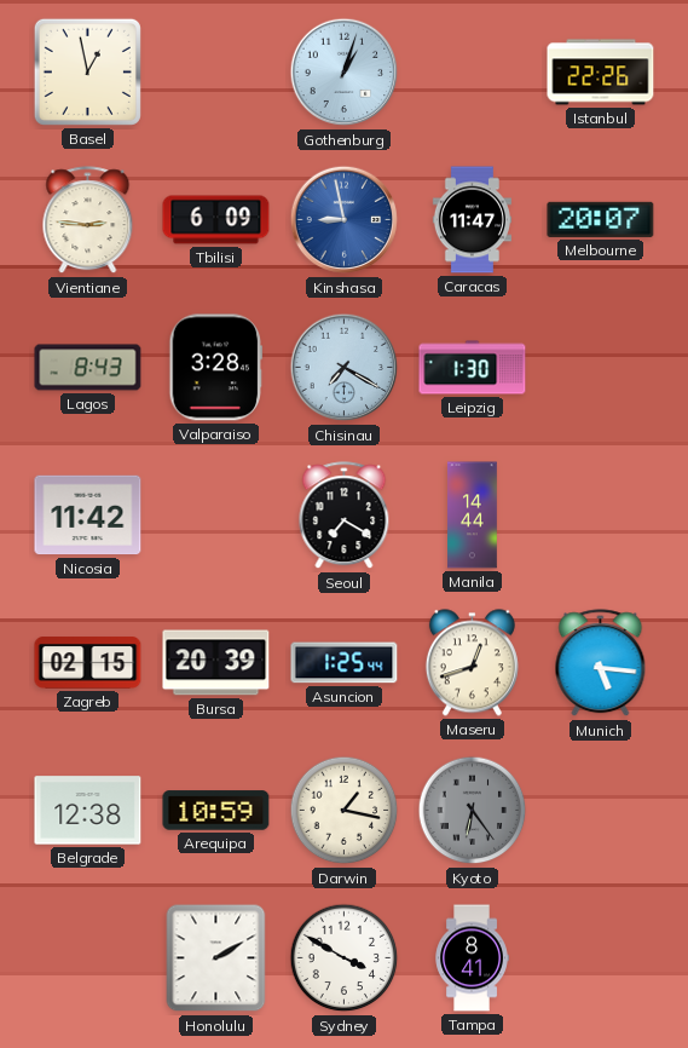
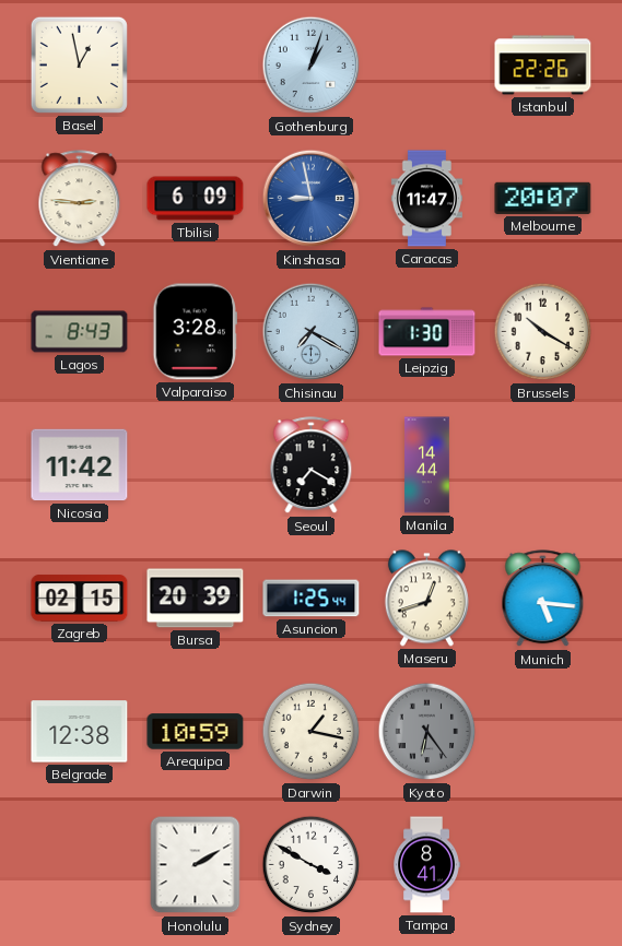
Brussels: none -> 10:20
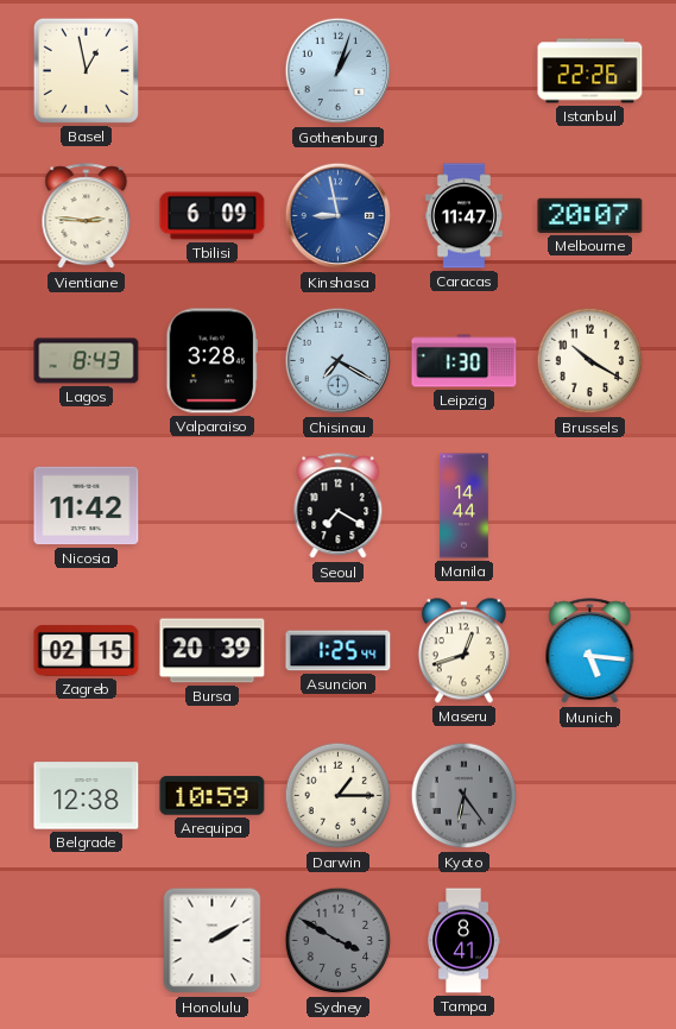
Darwin: 1:17 -> 1:15
Sydney dial: white -> grey
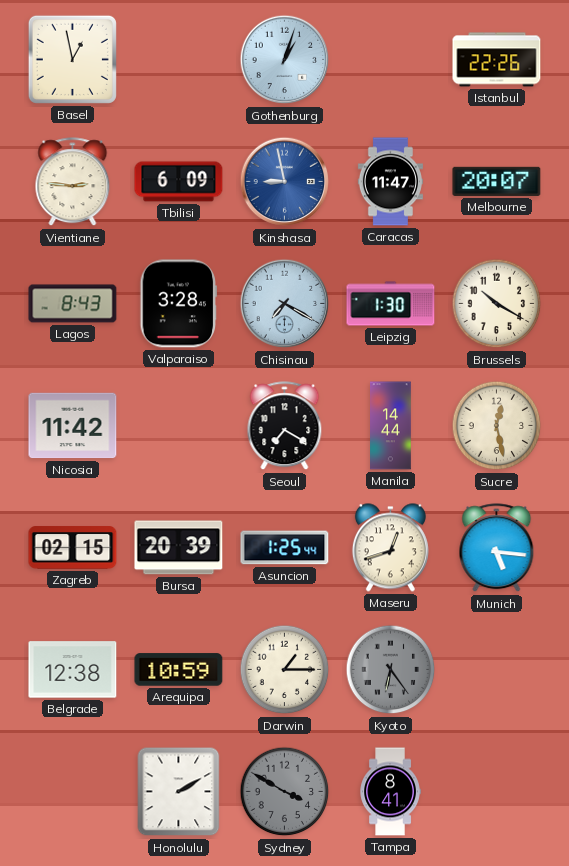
Sucre: none -> 12:28
